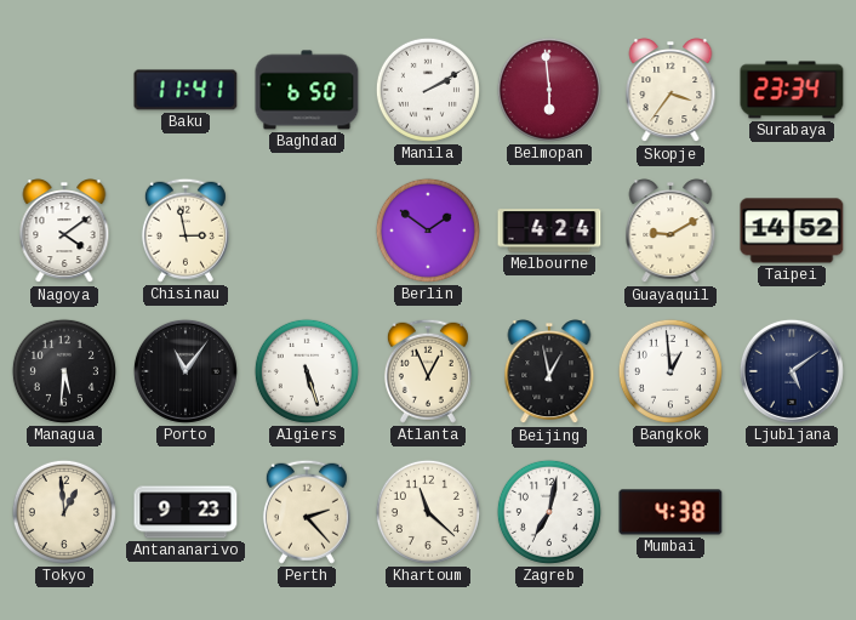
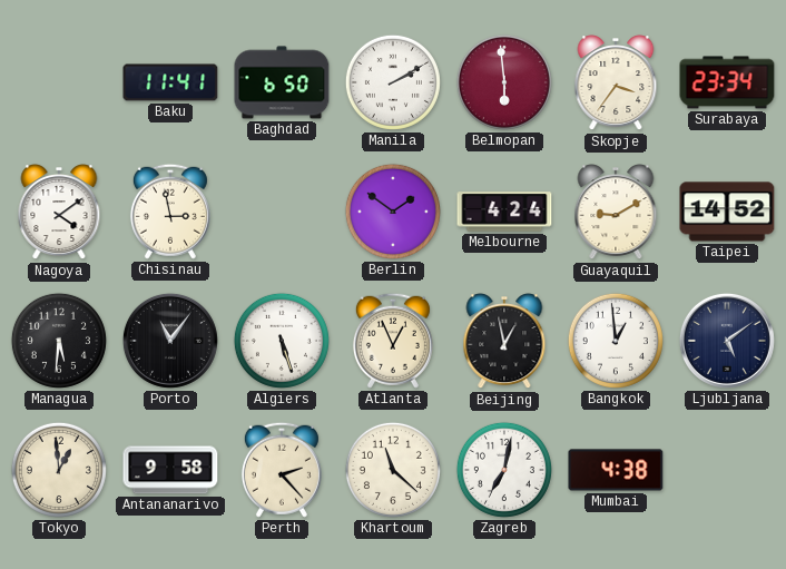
Antananarivo: 9:23 -> 9:58
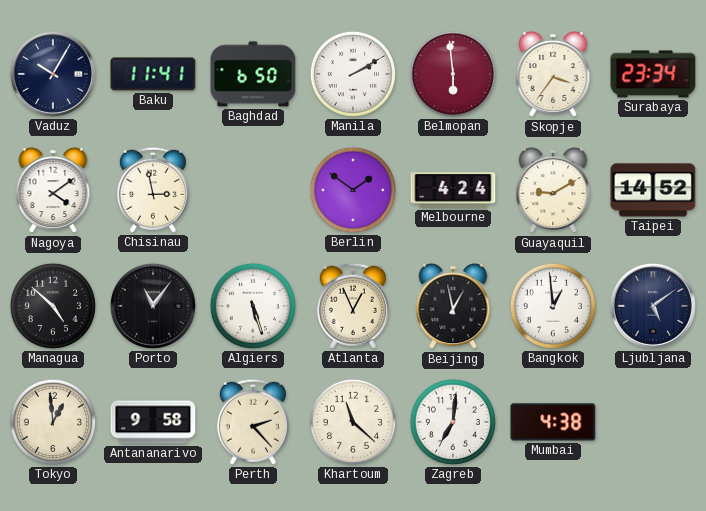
Vaduz: none -> 10:05
Managua: 5:31 -> 4:52
Zagreb: 7:02 -> 7:01
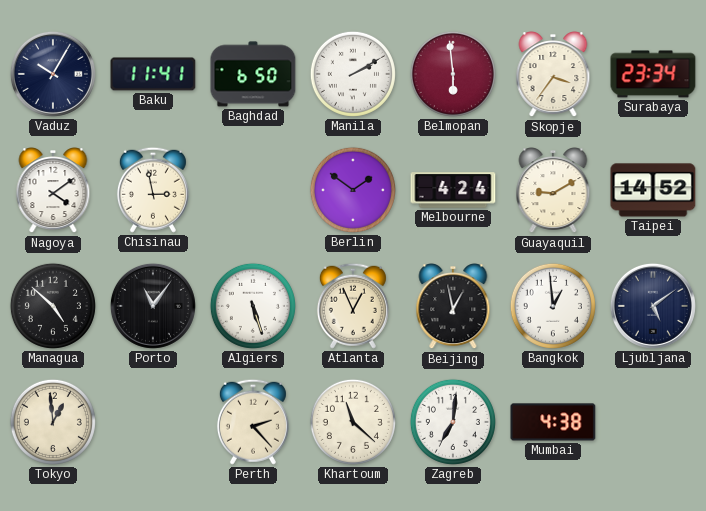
Antananarivo: 9:58 -> none
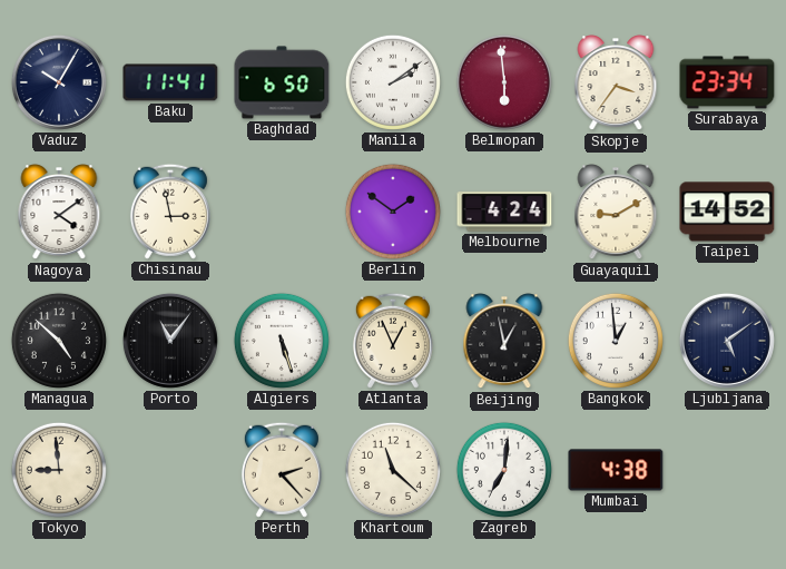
Manila: 2:10 -> 2:09
Tokyo: 12:59 -> 8:59
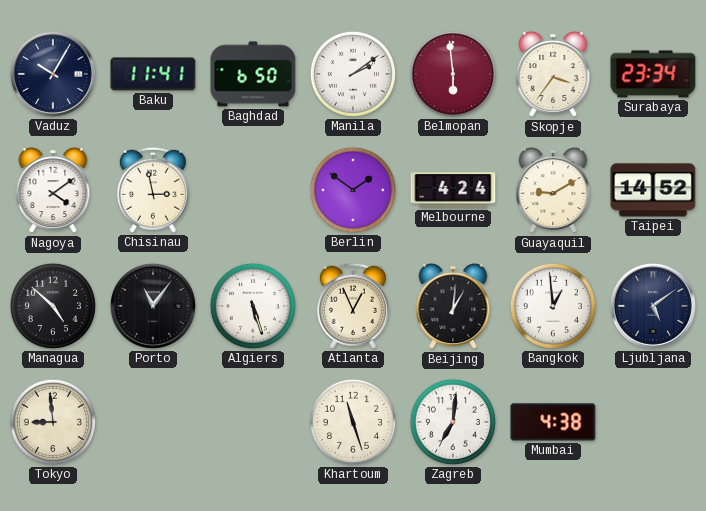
Beijing: 12:58 -> 1:01
Perth: 2:23 -> none
Khartoum: 11:22 -> 11:27
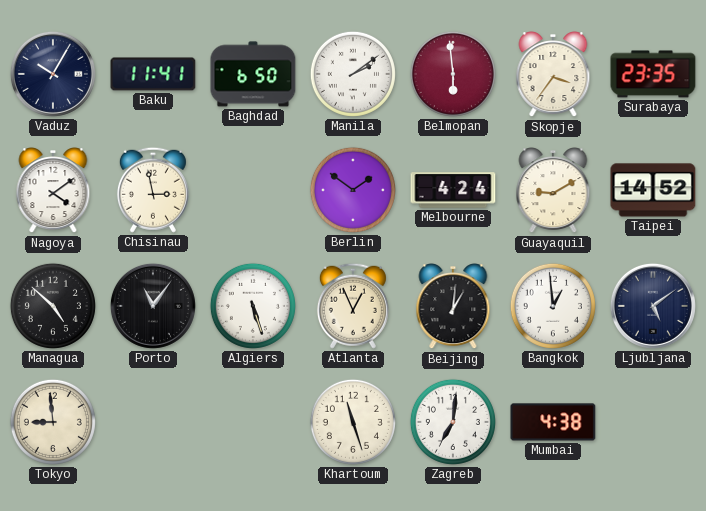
Surabaya: 23:34 -> 23:35
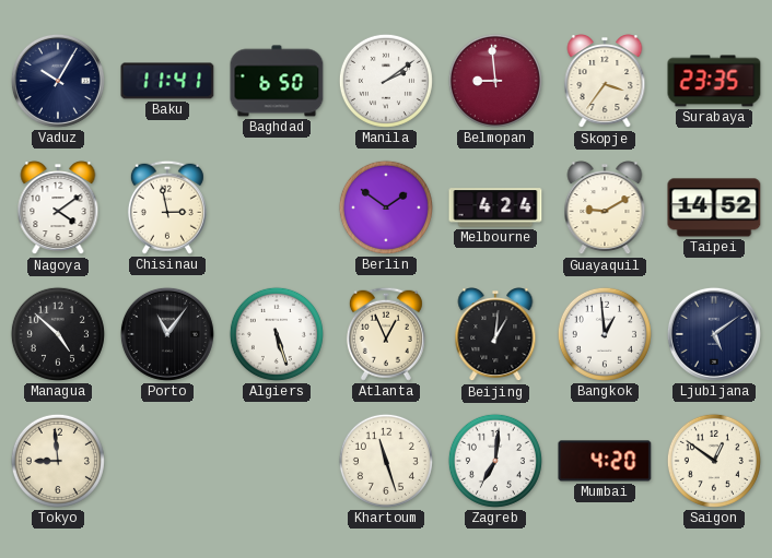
Belmopan: 5:59 -> 8:59
Mumbai: 4:38 -> 4:20
Saigon: none -> 12:51
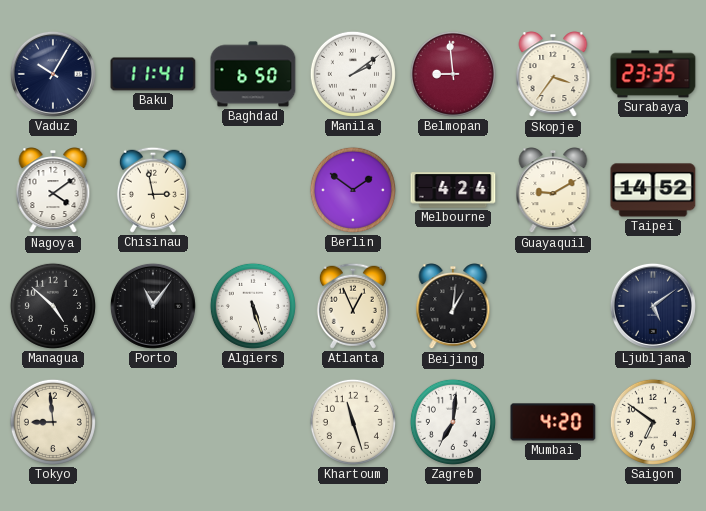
Bangkok: 12:59 -> none
Saigon: 12:51 -> 6:51
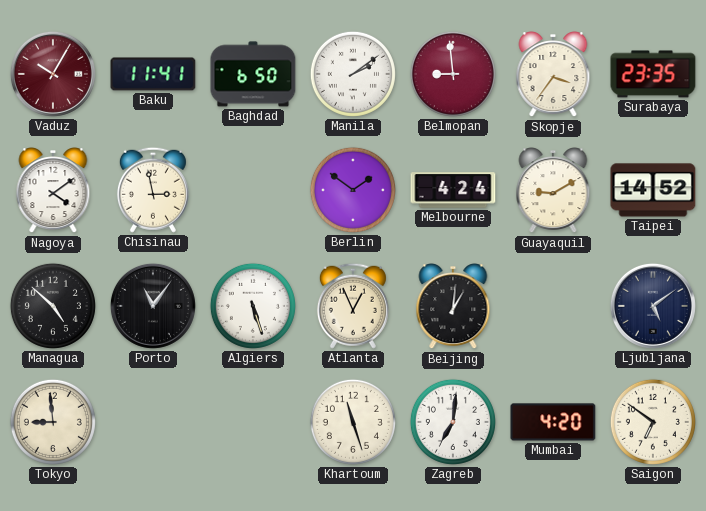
Vaduz dial: navy -> burgundy
